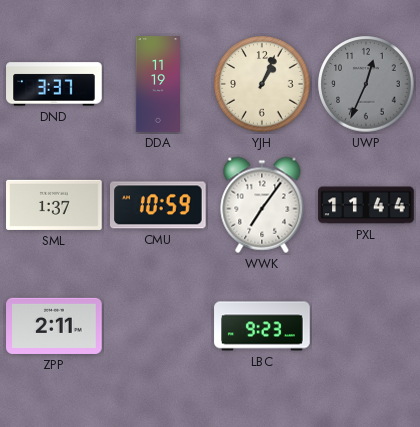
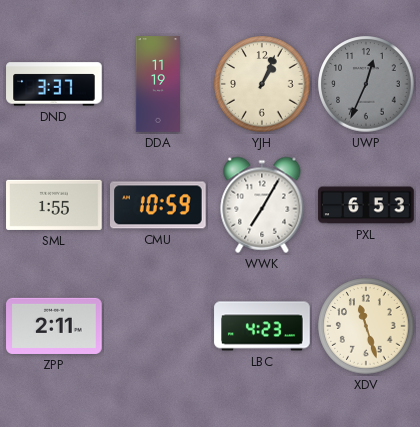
SML: 1:37 -> 1:55
WWK: 7:06 -> 7:05
PXL: 11:44 -> 6:53
LBC: 9:23 -> 4:23
XDV: none -> 11:27
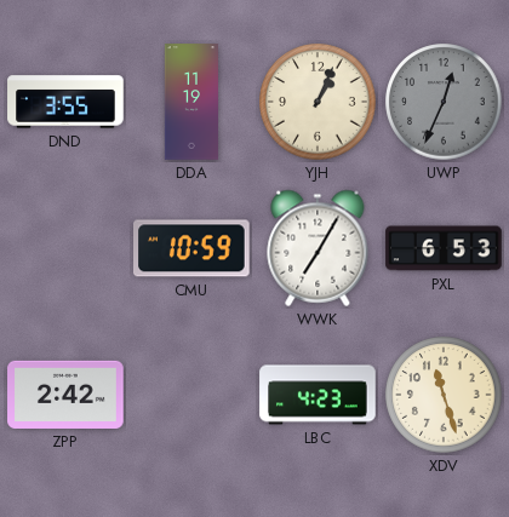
DND: 3:37 -> 3:55
SML: 1:55 -> none
ZPP: 2:11 -> 2:42
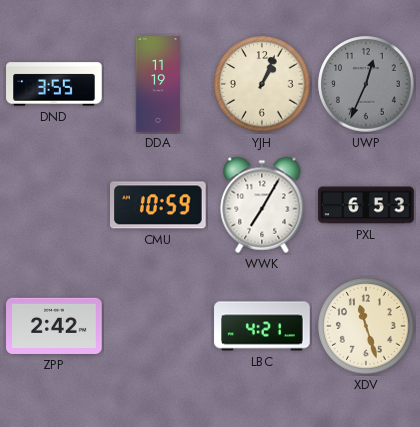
LBC: 4:23 -> 4:21
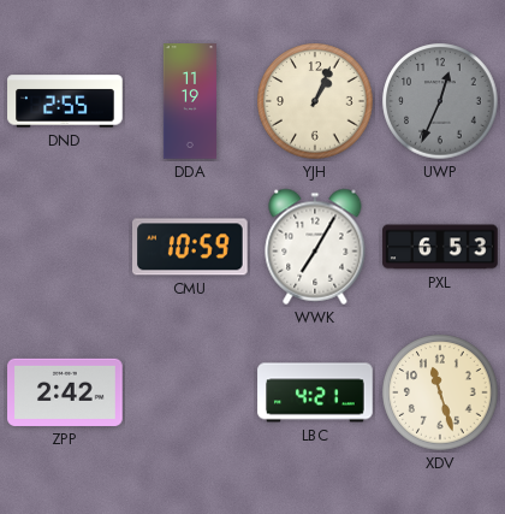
DND: 3:55 -> 2:55
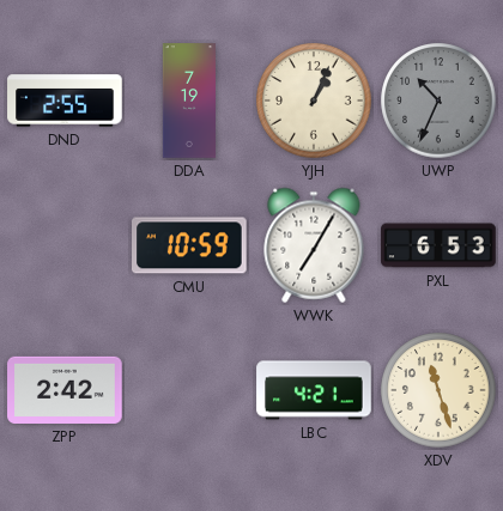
DDA: 11:19 -> 7:19
UWP: 12:34 -> 10:34
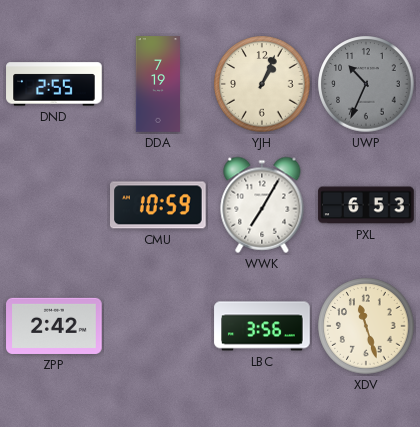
LBC: 4:21 -> 3:56
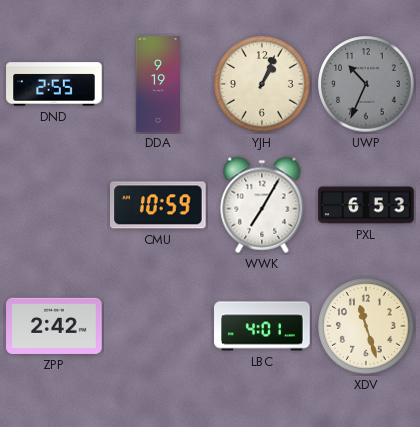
DDA: 7:19 -> 9:19
LBC: 3:56 -> 4:01
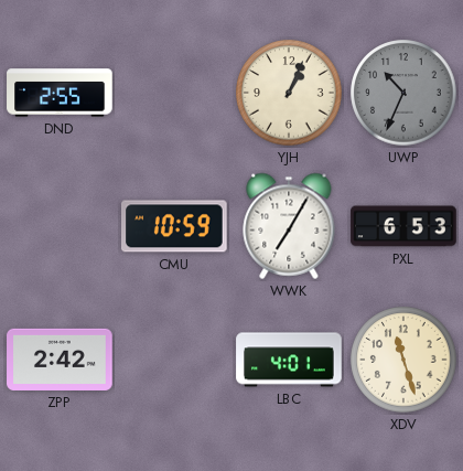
DDA: 9:19 -> none
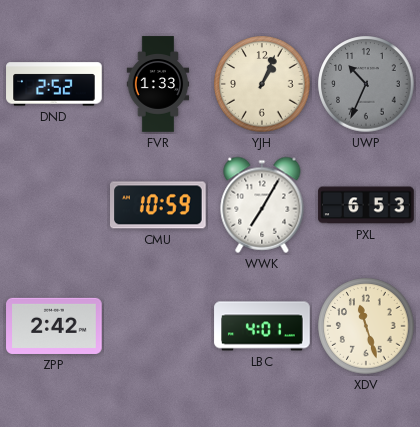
DND: 2:55 -> 2:52
FVR: none -> 1:33
